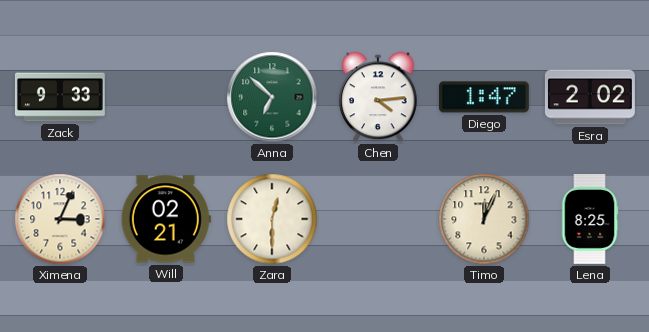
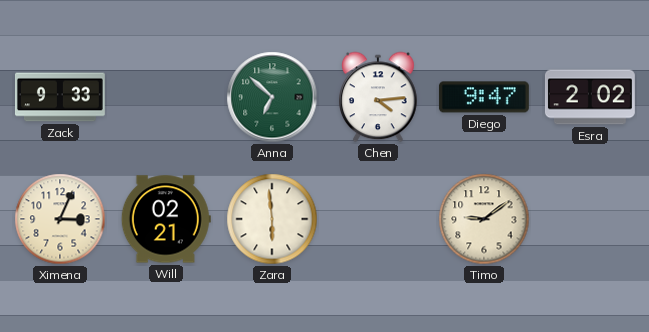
Diego: 1:47 -> 9:47
Zara: 12:30 -> 5:59
Timo: 12:04 -> 9:09
Lena: 8:25 -> none
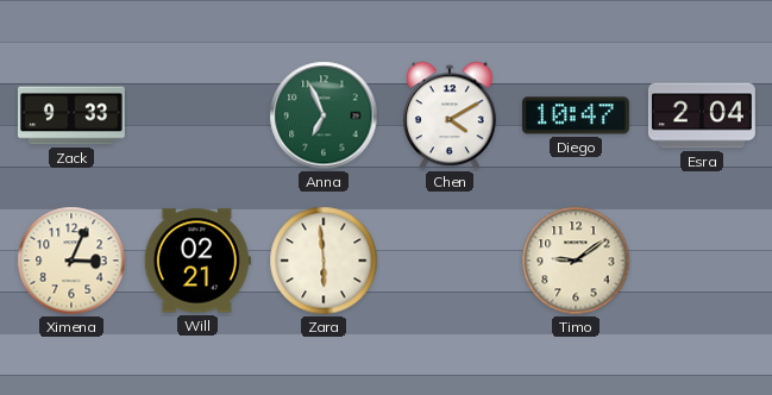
Anna: 6:52 -> 6:56
Chen: 4:14 -> 4:10
Diego: 9:47 -> 10:47
Esra: 2:02 -> 2:04
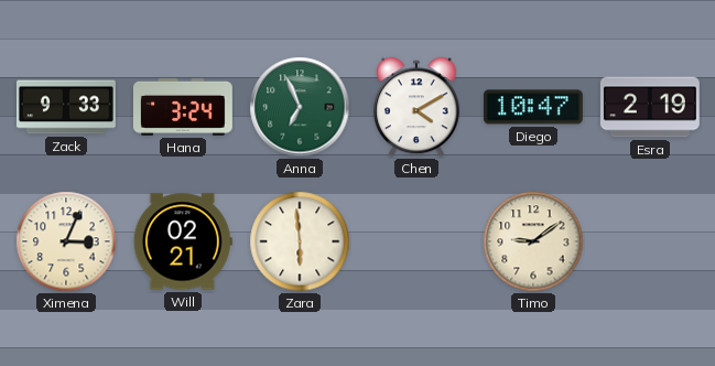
Hana: none -> 3:24
Esra: 2:04 -> 2:19
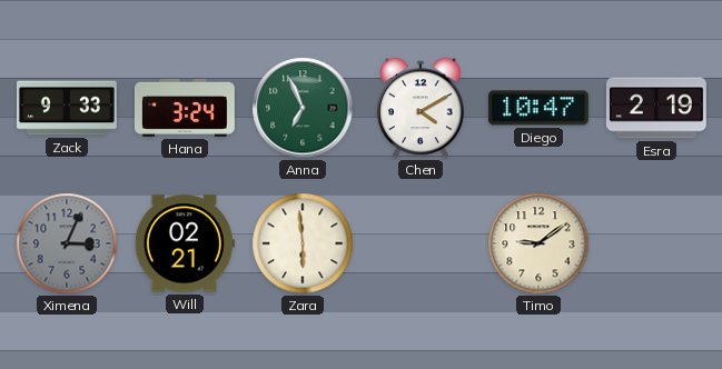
Ximena dial: cream -> grey
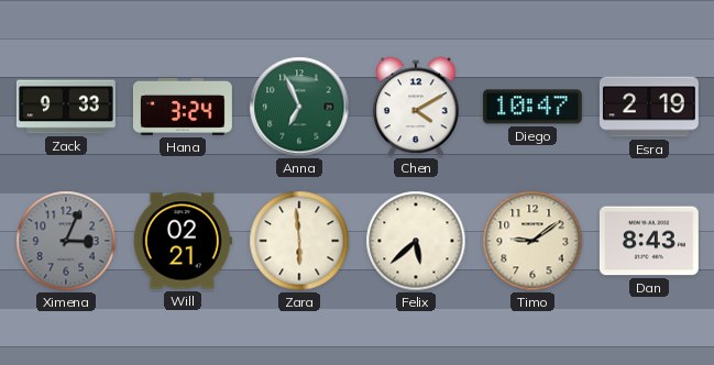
Felix: none -> 5:38
Dan: none -> 8:43
